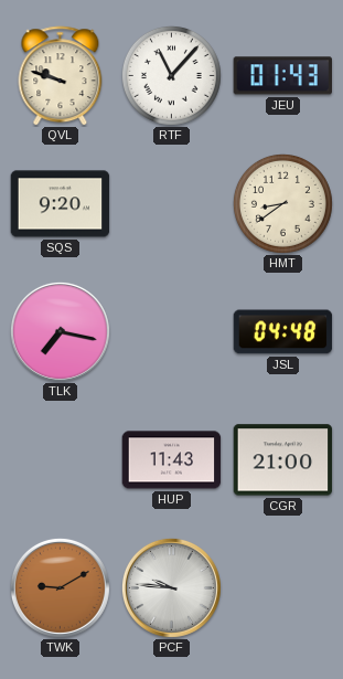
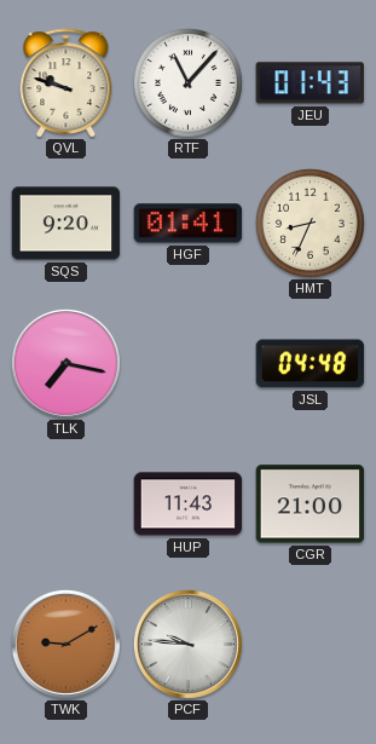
HGF: none -> 01:41
HMT: 8:39 -> 8:34
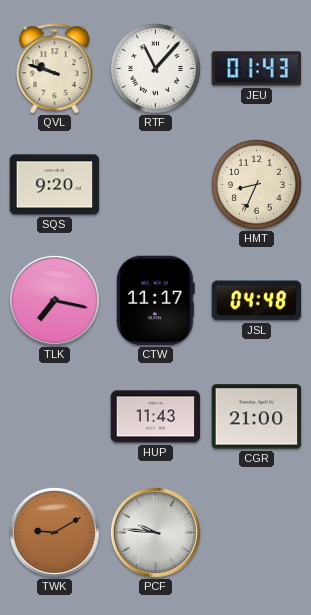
HGF: 01:41 -> none
CTW: none -> 11:17
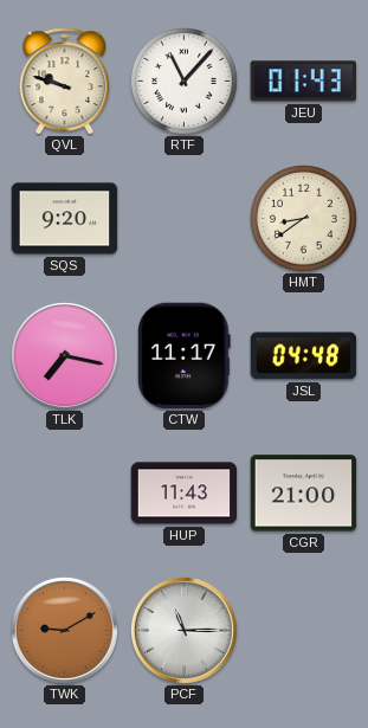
HMT: 8:34 -> 8:39
PCF: 9:46 -> 11:15
